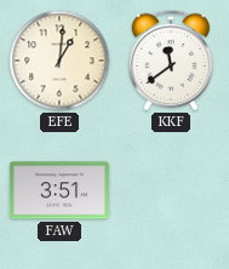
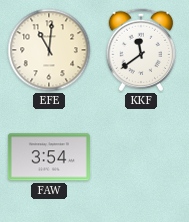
EFE: 1:01 -> 11:01
FAW: 3:51 -> 3:54
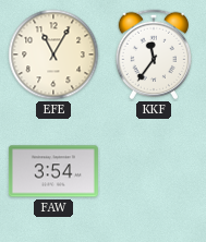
EFE: 11:01 -> 11:05
KKF: 11:39 -> 11:36
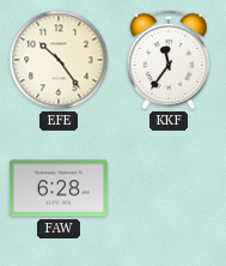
EFE: 11:05 -> 10:24
FAW: 3:54 -> 6:28
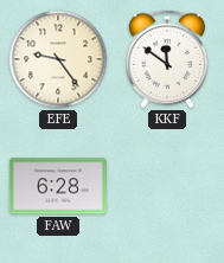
EFE: 10:24 -> 9:24
KKF: 11:36 -> 11:51
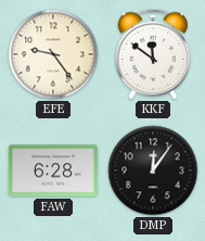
DMP: none -> 12:06
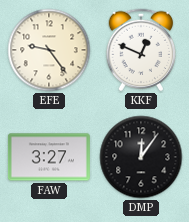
KKF: 11:51 -> 12:49
FAW: 6:28 -> 3:27
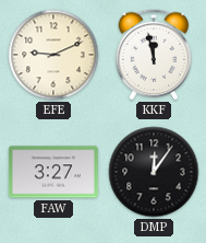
EFE: 9:24 -> 9:11
KKF: 12:49 -> 11:58
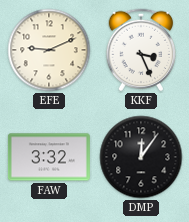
KKF: 11:58 -> 3:26
FAW: 3:27 -> 3:32
